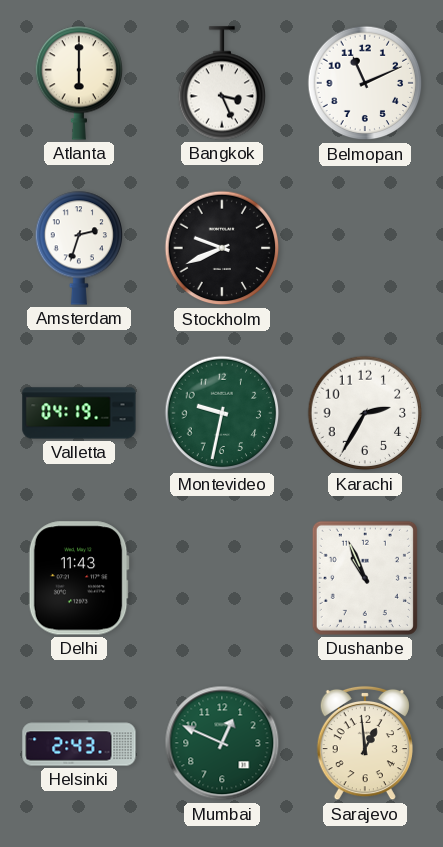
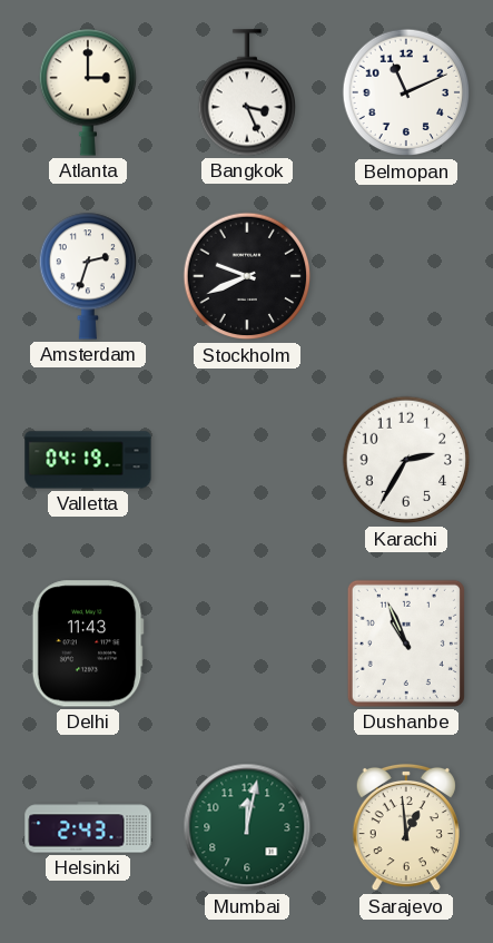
Atlanta: 6:00 -> 3:00
Montevideo: 9:32 -> none
Mumbai: 12:49 -> 12:02
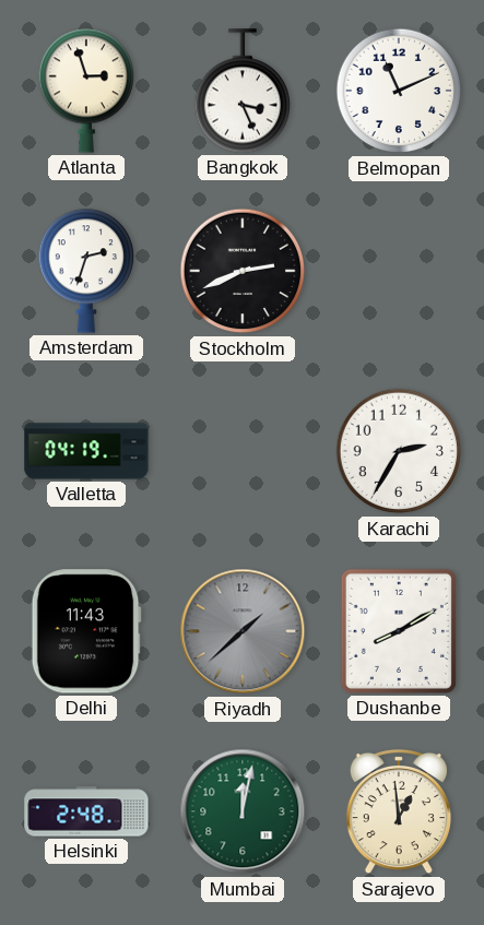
Atlanta: 3:00 -> 2:57
Stockholm: 9:41 -> 2:41
Riyadh: none -> 1:38
Dushanbe: 10:56 -> 8:10
Helsinki: 2:43 -> 2:48
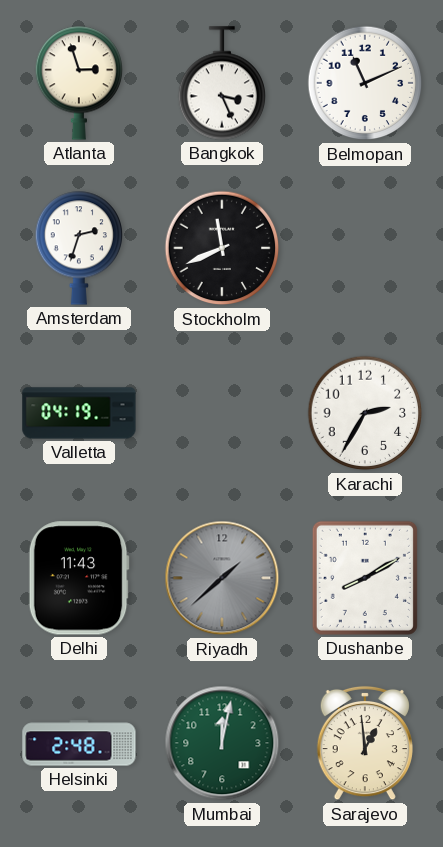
Stockholm: 2:41 -> 11:41
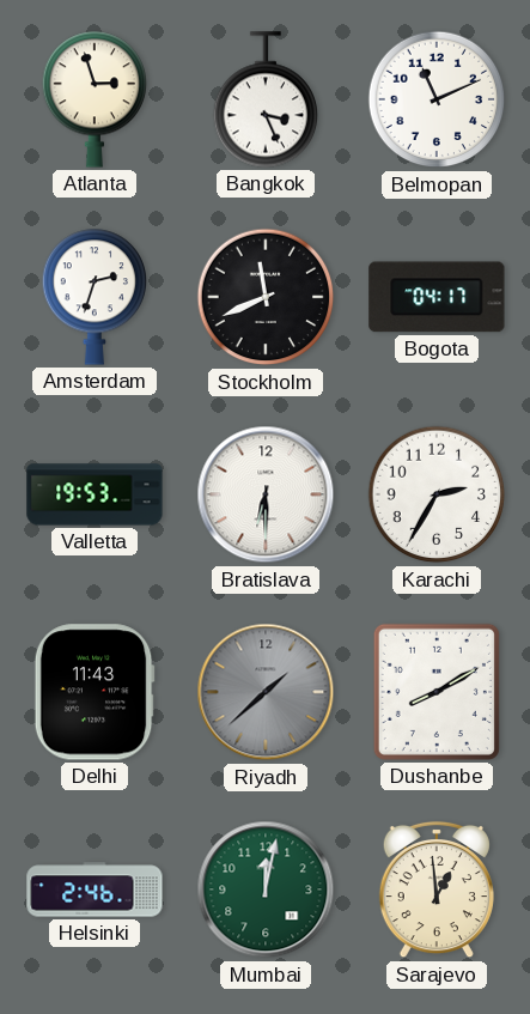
Bogota: none -> 04:17
Valletta: 04:19 -> 19:53
Bratislava: none -> 6:30
Helsinki: 2:48 -> 2:46
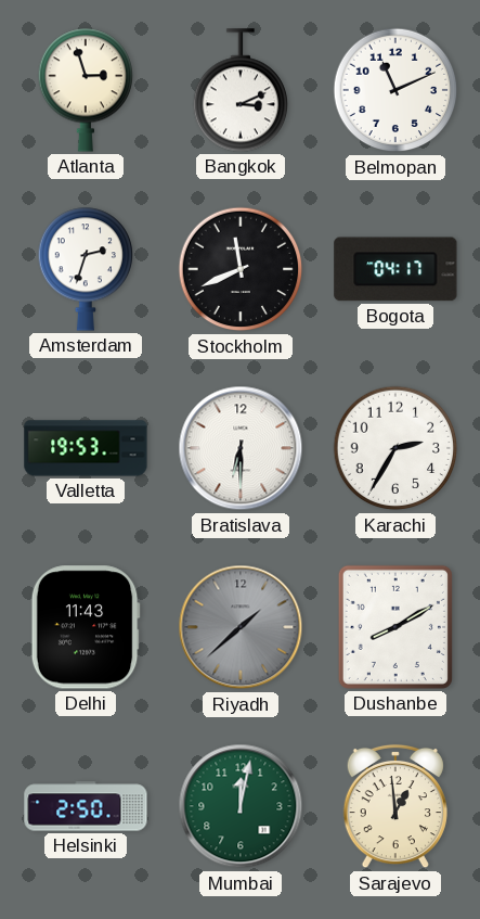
Bangkok: 3:26 -> 3:11
Helsinki: 2:46 -> 2:50
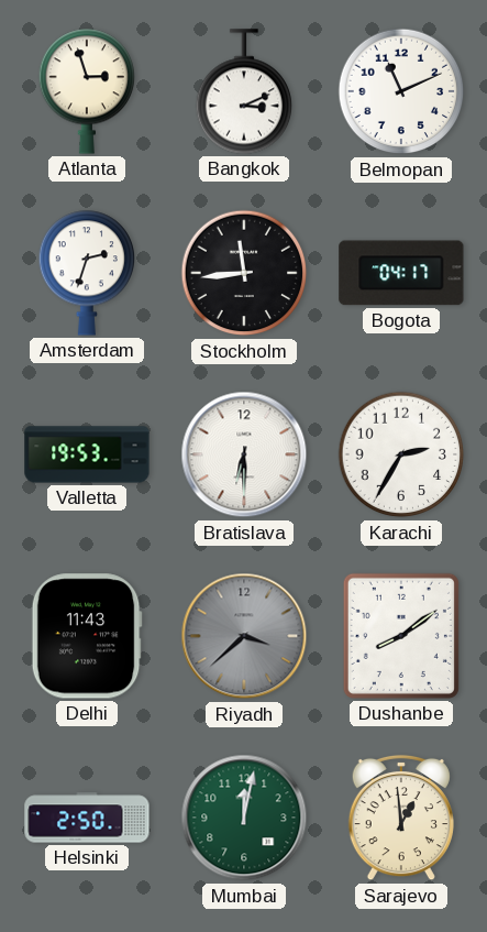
Stockholm: 11:41 -> 11:44
Riyadh: 1:38 -> 3:38
Dushanbe: 8:10 -> 8:09
